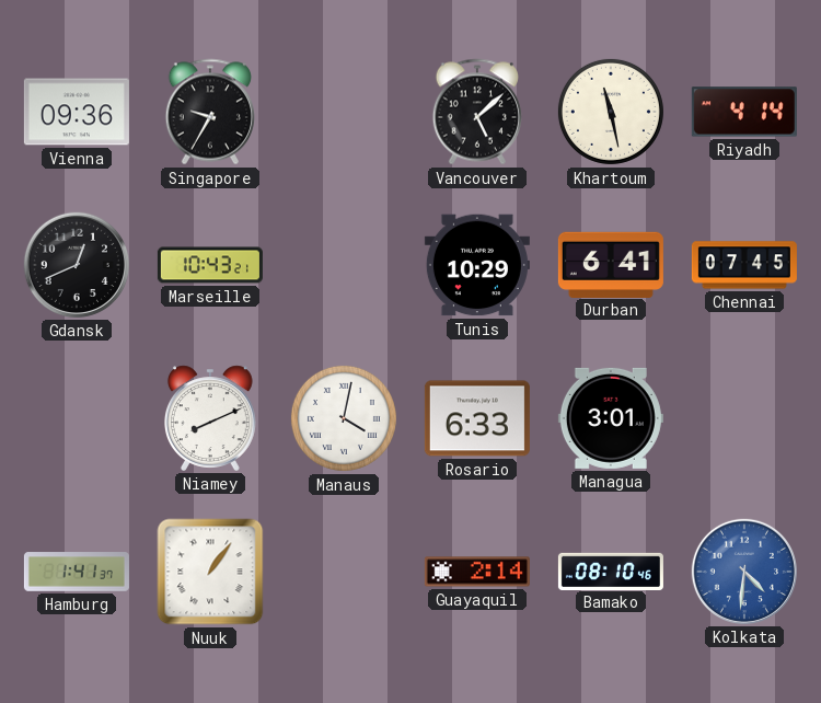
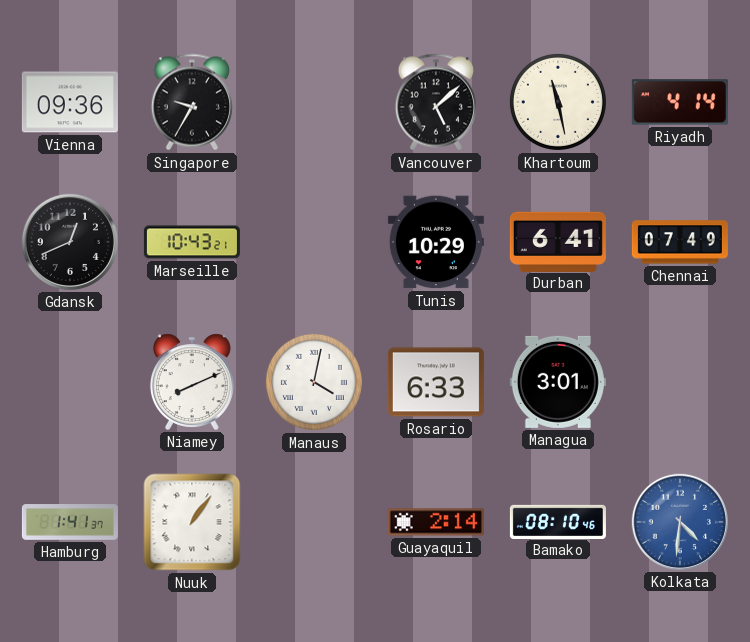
Chennai: 07:45 -> 07:49
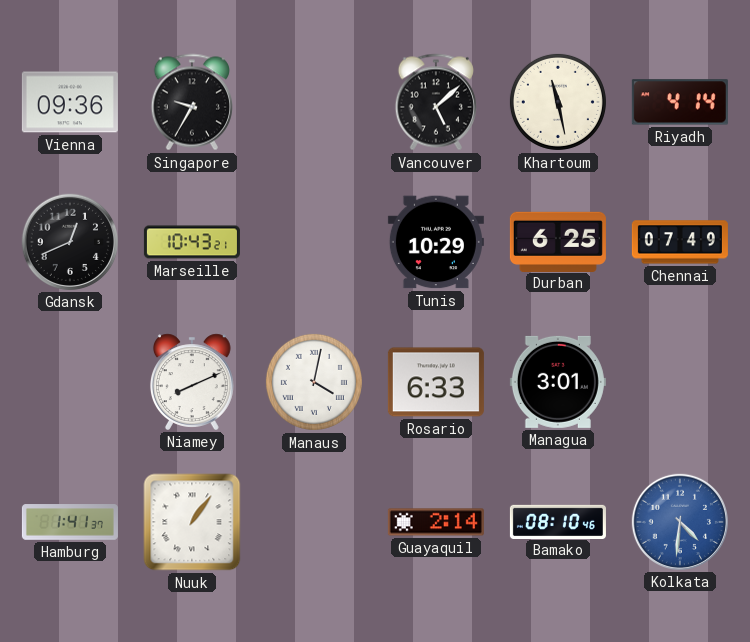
Durban: 6:41 -> 6:25
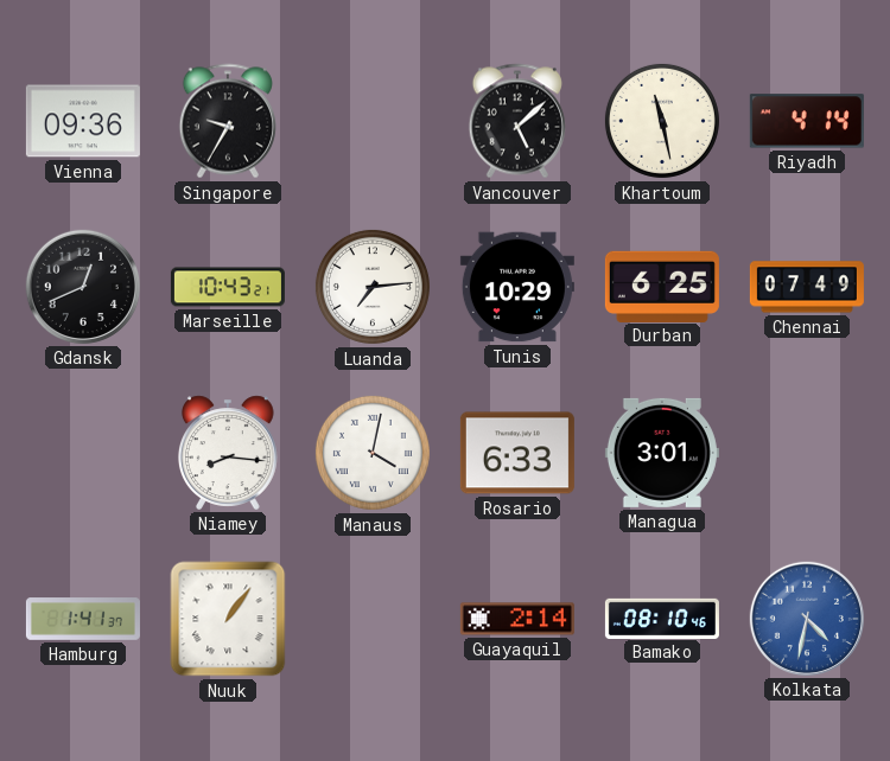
Luanda: none -> 7:14
Niamey: 8:11 -> 8:16
Kolkata: 4:31 -> 4:32
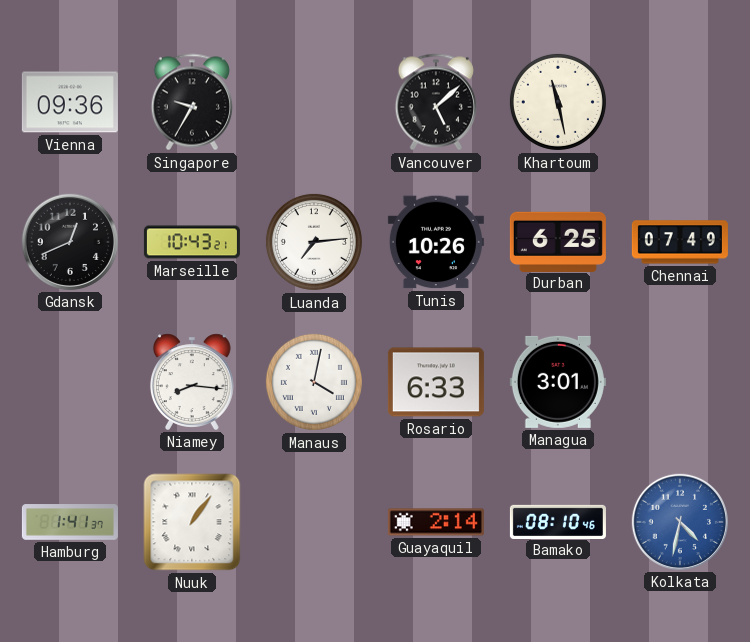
Riyadh: 4:14 -> none
Tunis: 10:29 -> 10:26
